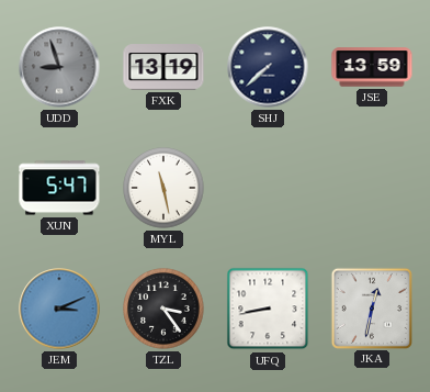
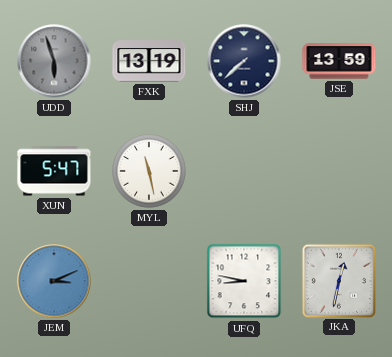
UDD: 8:57 -> 5:57
TZL: 3:24 -> none
UFQ: 8:43 -> 8:47
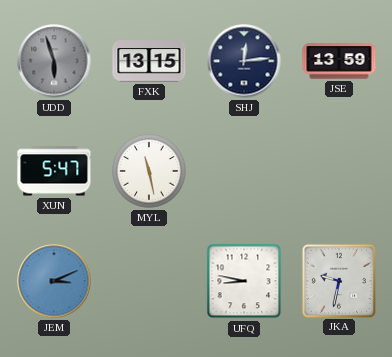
FXK: 13:19 -> 13:15
SHJ: 7:38 -> 12:14
JKA: 12:32 -> 9:32
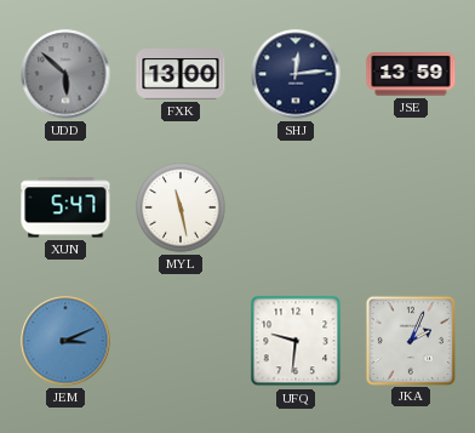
UDD: 5:57 -> 5:52
FXK: 13:15 -> 13:00
UFQ: 8:47 -> 9:31
JKA: 9:32 -> 2:04
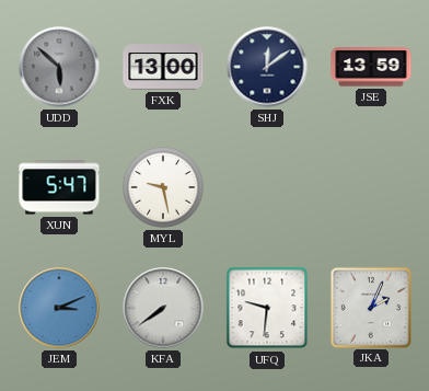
SHJ: 12:14 -> 12:09
MYL: 11:28 -> 9:28
KFA: none -> 7:39
